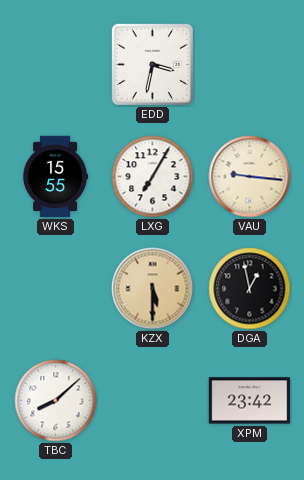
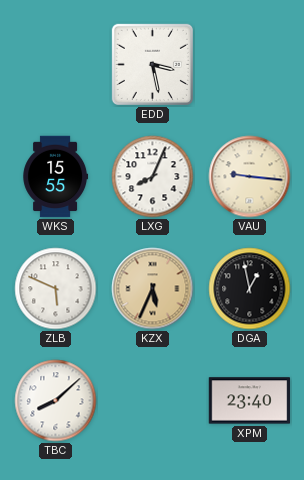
EDD: 3:32 -> 3:28
LXG: 7:05 -> 8:04
ZLB: none -> 5:49
KZX: 5:30 -> 5:34
XPM: 23:42 -> 23:40
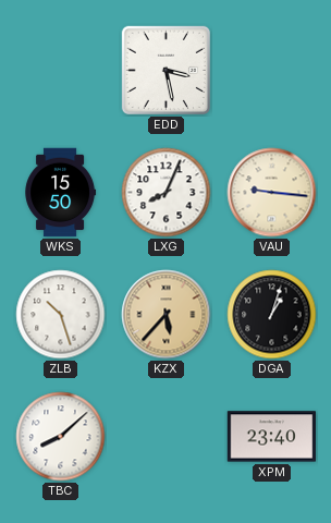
WKS: 15:55 -> 15:50
ZLB: 5:49 -> 10:27
KZX: 5:34 -> 5:37
DGA: 12:58 -> 1:03
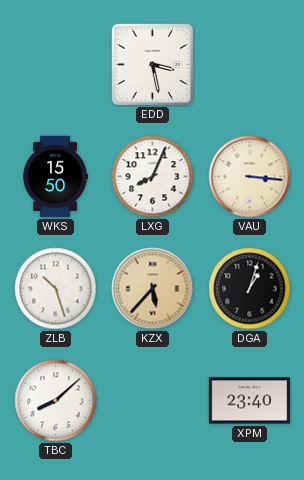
VAU: 9:16 -> 3:16
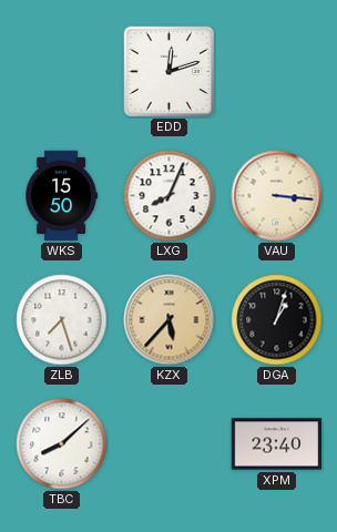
EDD: 3:28 -> 12:12
ZLB: 10:27 -> 7:27
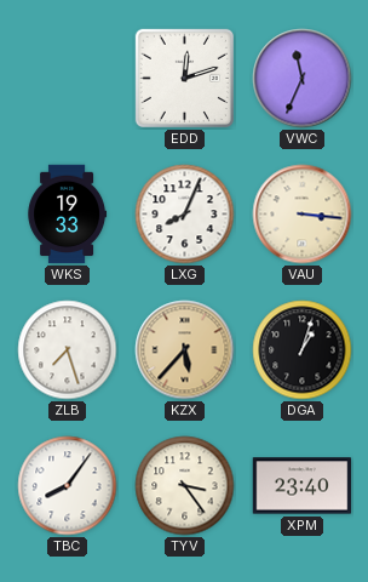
VWC: none -> 11:34
WKS: 15:50 -> 19:33
TBC: 8:08 -> 8:06
TYV: none -> 3:24
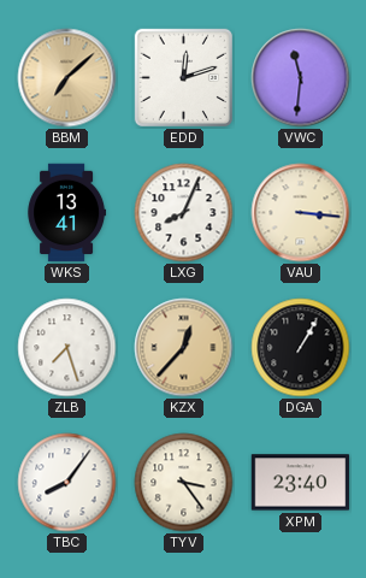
BBM: none -> 7:08
VWC: 11:34 -> 11:31
WKS: 19:33 -> 13:41
KZX: 5:37 -> 12:37
DGA: 1:03 -> 1:05
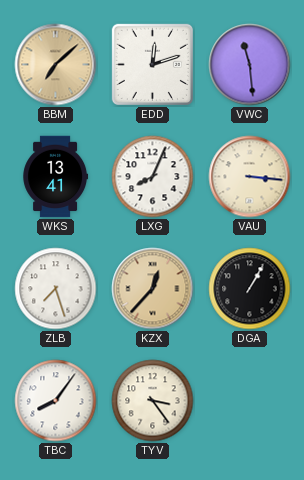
VWC: 11:31 -> 11:29
XPM: 23:40 -> none
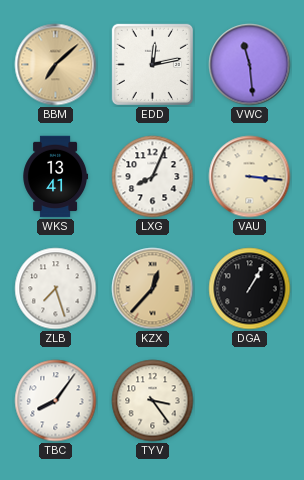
EDD: 12:12 -> 12:13
